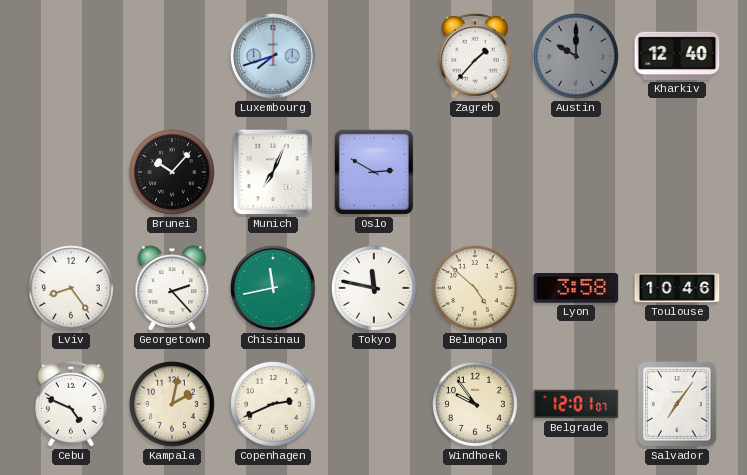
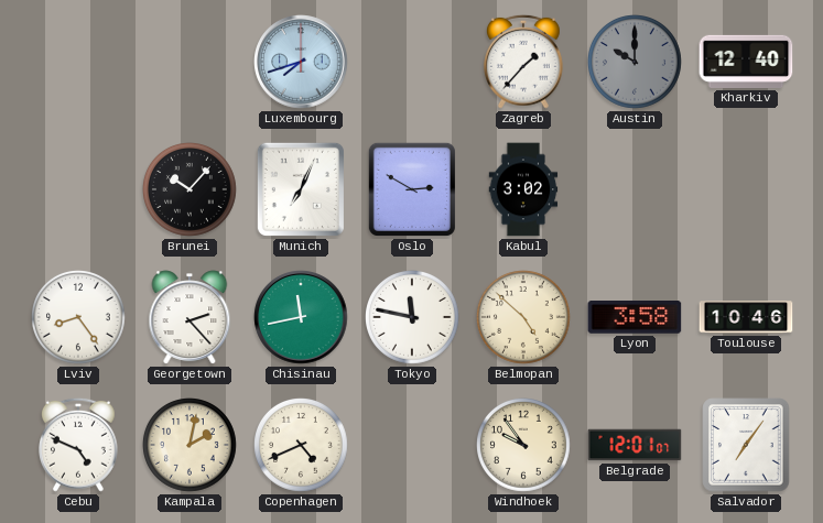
Kabul: none -> 3:02
Copenhagen: 2:41 -> 4:41
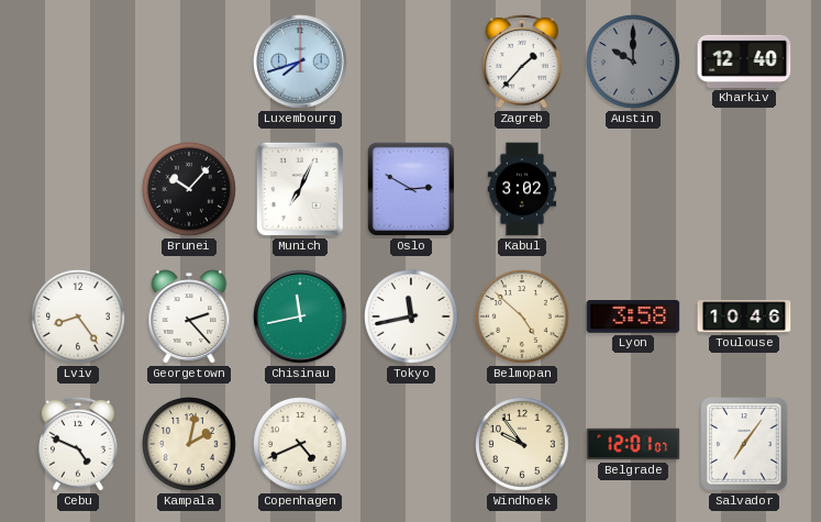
Tokyo: 11:47 -> 11:43
